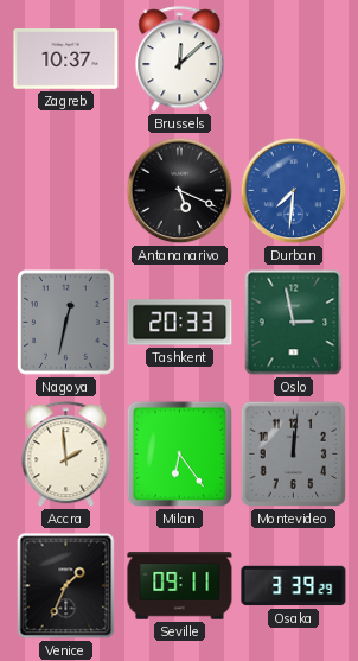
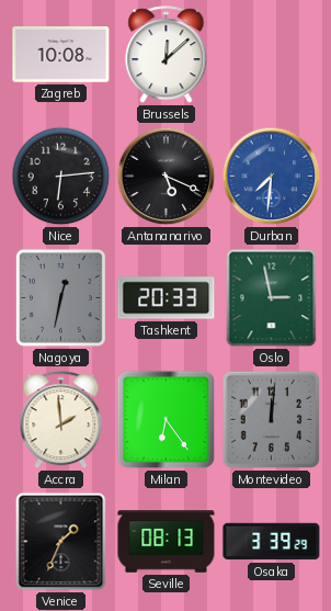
Zagreb: 10:37 -> 10:08
Nice: none -> 6:14
Seville: 09:11 -> 08:13
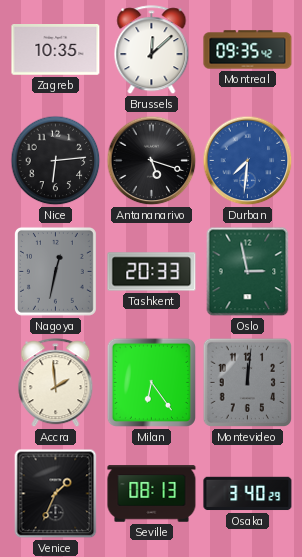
Zagreb: 10:08 -> 10:35
Montreal: none -> 09:35
Antananarivo: 5:19 -> 5:18
Osaka: 3:39 -> 3:40
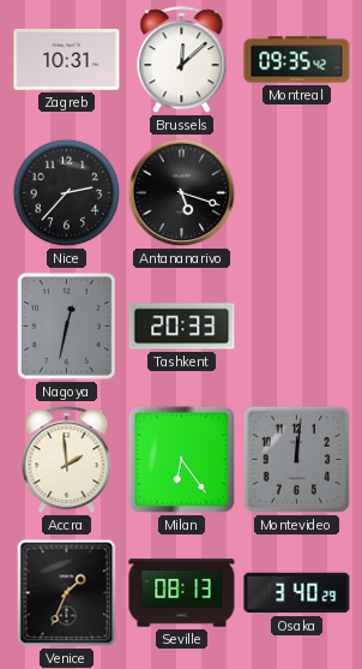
Zagreb: 10:35 -> 10:31
Nice: 6:14 -> 2:37
Durban: 7:31 -> none
Oslo: 2:58 -> none
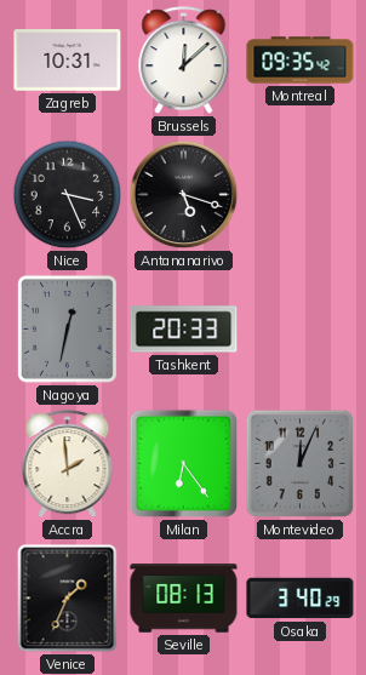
Nice: 2:37 -> 3:26
Montevideo: 12:01 -> 12:04
